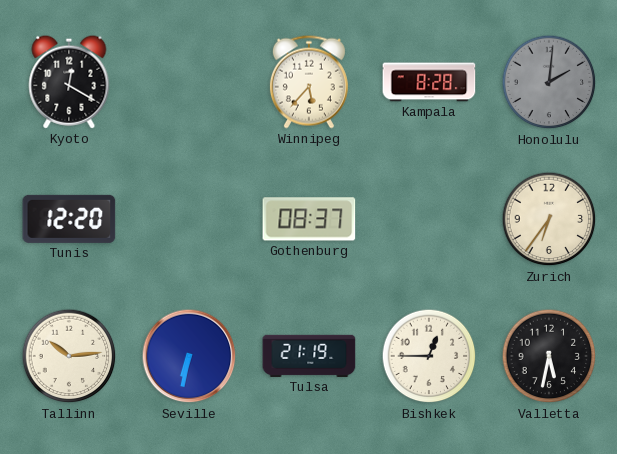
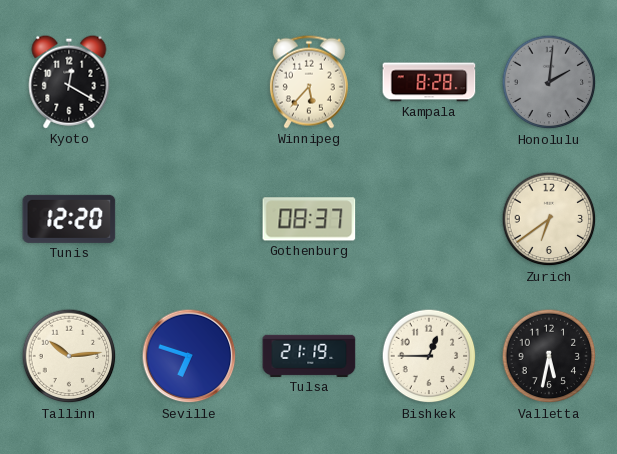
Zurich: 6:36 -> 6:39
Seville: 6:32 -> 6:48
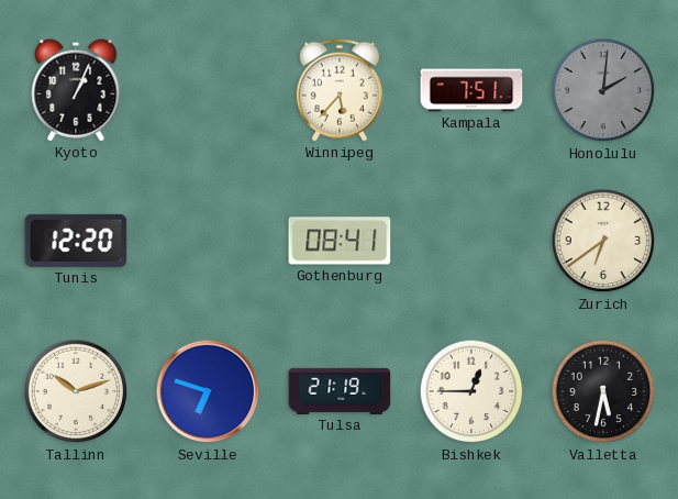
Kyoto: 12:20 -> 1:04
Kampala: 8:28 -> 7:51
Gothenburg: 08:37 -> 08:41
Tallinn: 10:14 -> 10:12
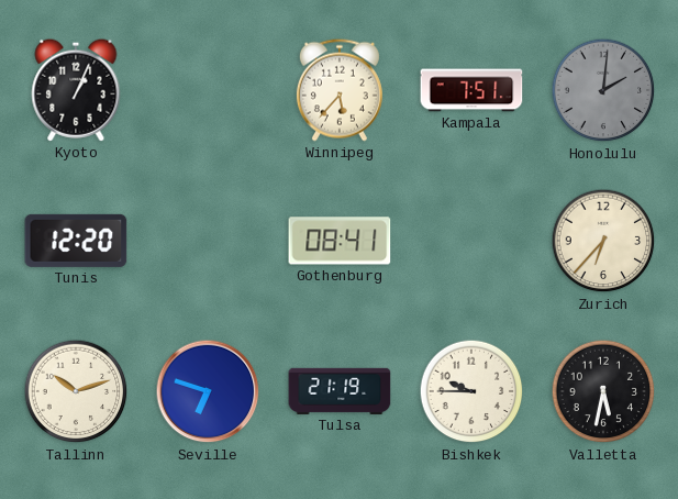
Zurich: 6:39 -> 6:37
Bishkek: 12:45 -> 9:45
